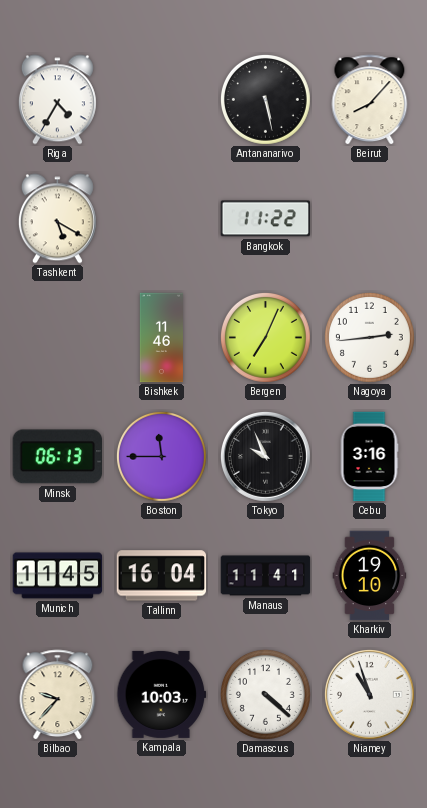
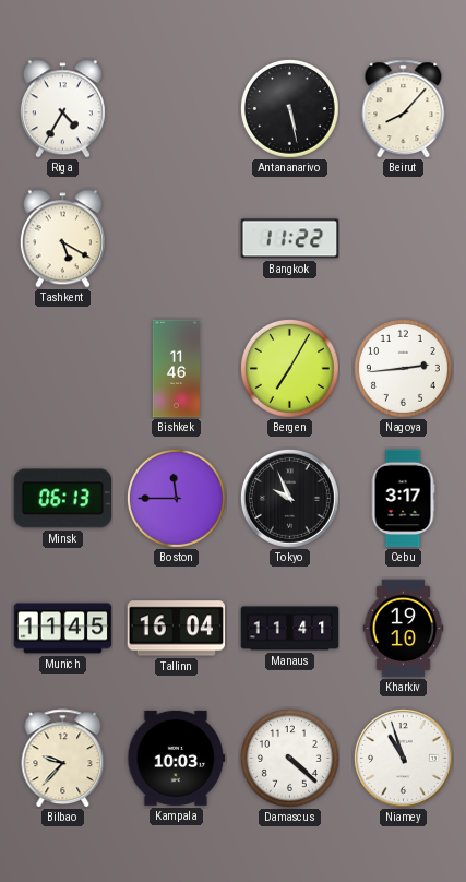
Bergen: 7:04 -> 7:05
Cebu: 3:16 -> 3:17
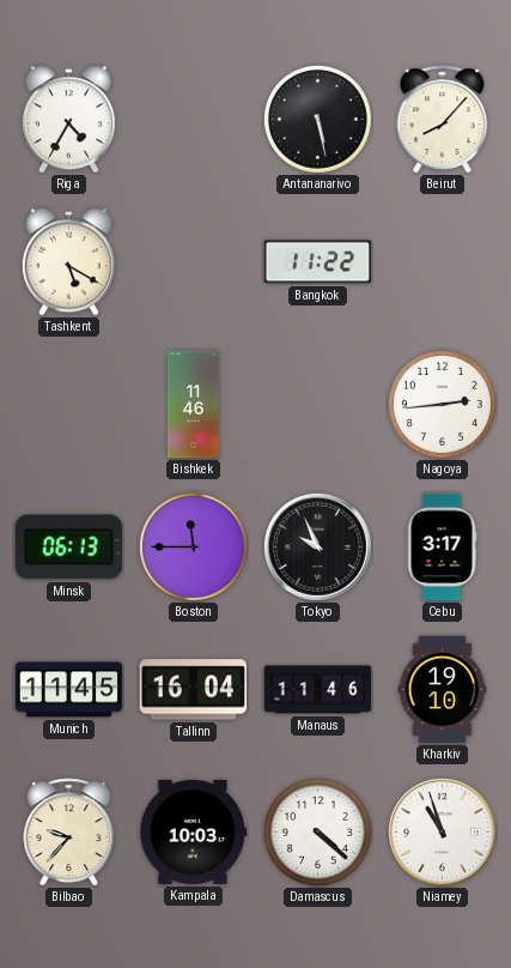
Bergen: 7:05 -> none
Manaus: 11:41 -> 11:46
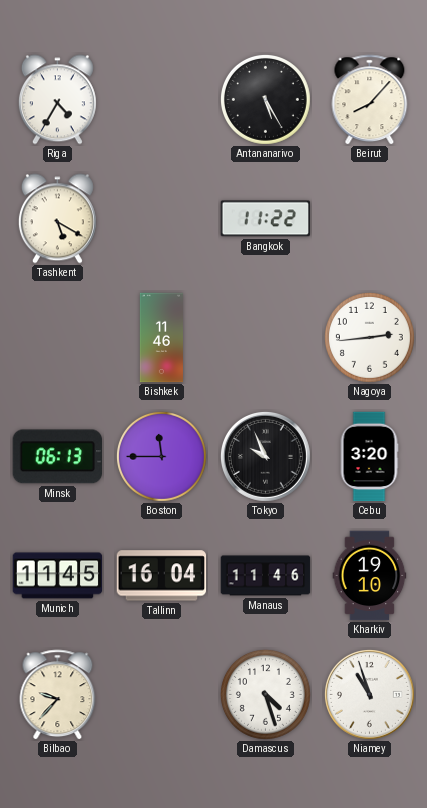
Antananarivo: 5:28 -> 5:25
Cebu: 3:17 -> 3:20
Kampala: 10:03 -> none
Damascus: 4:22 -> 4:27
